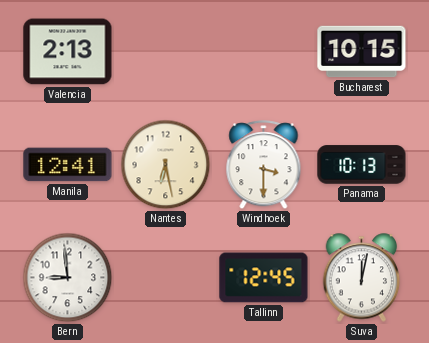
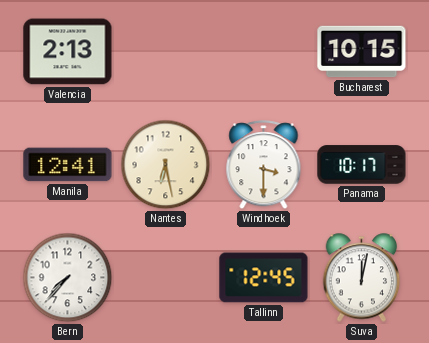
Panama: 10:13 -> 10:17
Bern: 8:59 -> 7:37
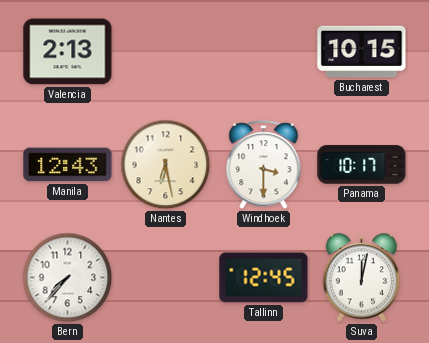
Manila: 12:41 -> 12:43
